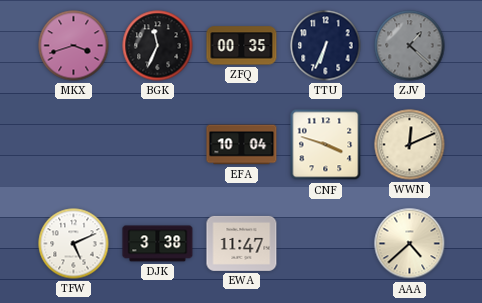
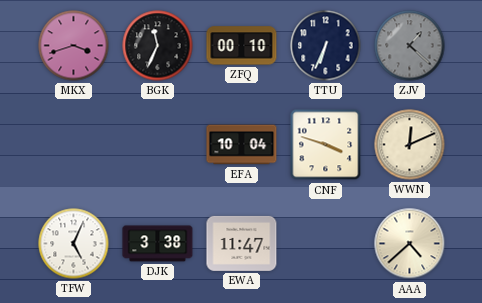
ZFQ: 00:35 -> 00:10
TFW: 5:11 -> 5:04
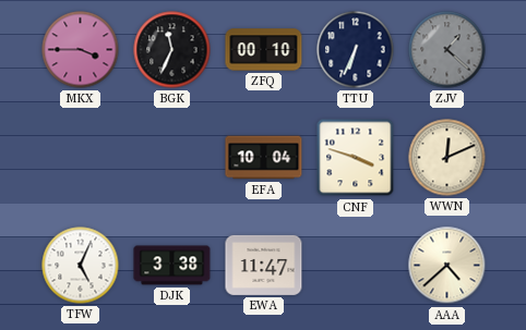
MKX: 3:42 -> 3:45
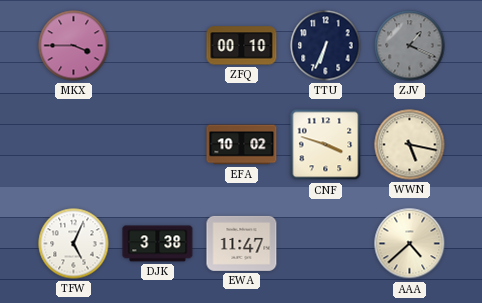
BGK: 11:34 -> none
ZJV: 1:22 -> 1:19
EFA: 10:04 -> 10:02
WWN: 12:11 -> 5:17
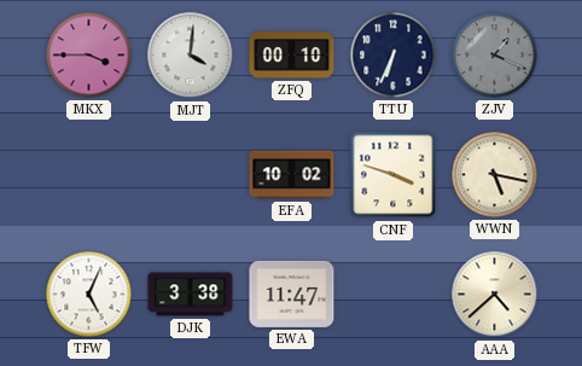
MJT: none -> 4:01
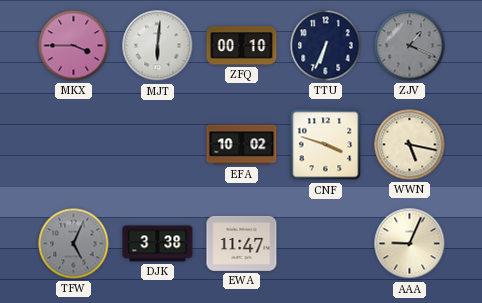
MJT: 4:01 -> 6:01
TFW dial: white -> grey
AAA: 4:38 -> 9:04
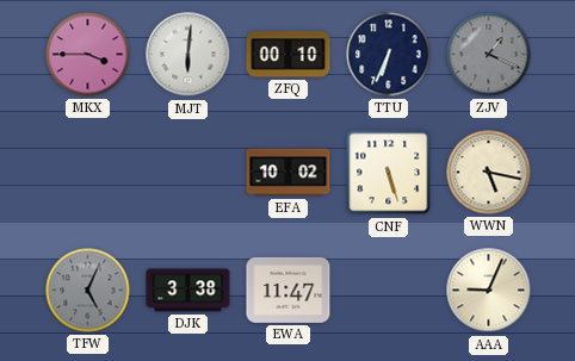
CNF: 3:48 -> 5:27
